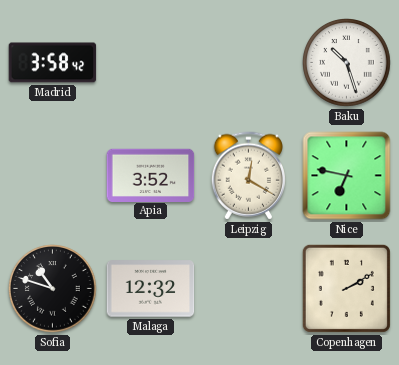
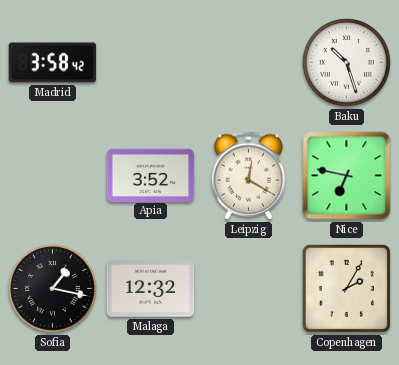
Sofia: 10:48 -> 1:17
Copenhagen: 2:10 -> 2:05
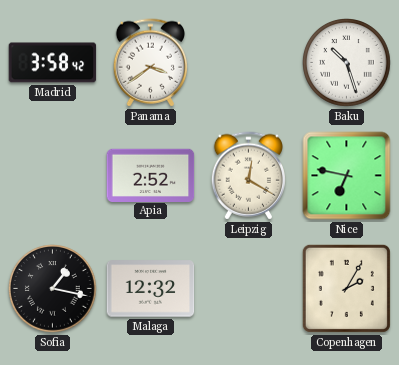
Panama: none -> 3:39
Apia: 3:52 -> 2:52
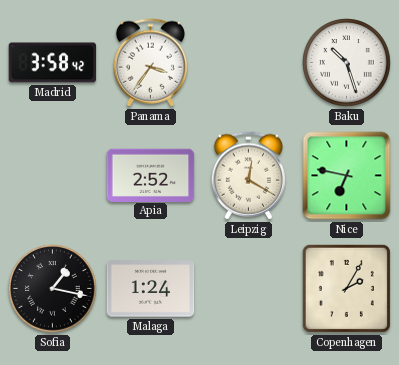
Panama: 3:39 -> 3:36
Malaga: 12:32 -> 1:24
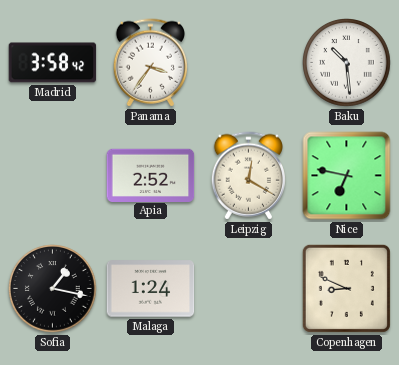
Baku: 10:27 -> 10:29
Copenhagen: 2:05 -> 8:49
